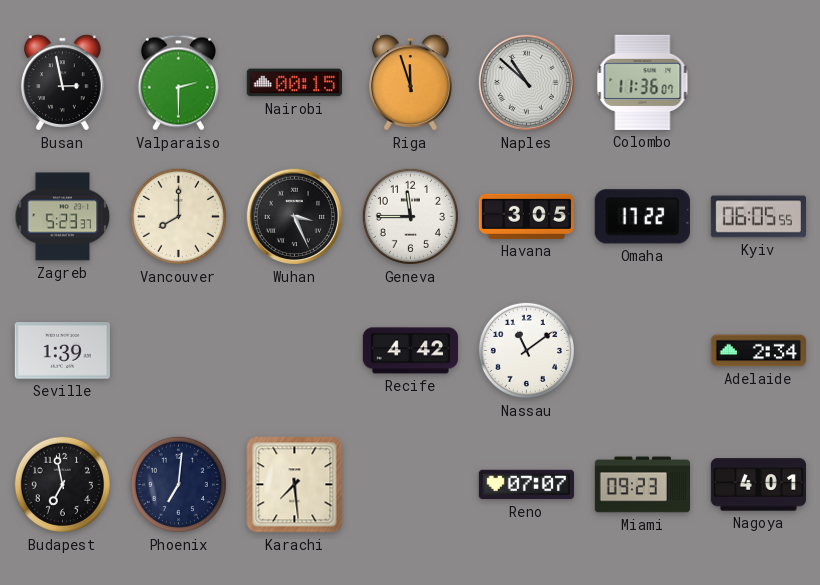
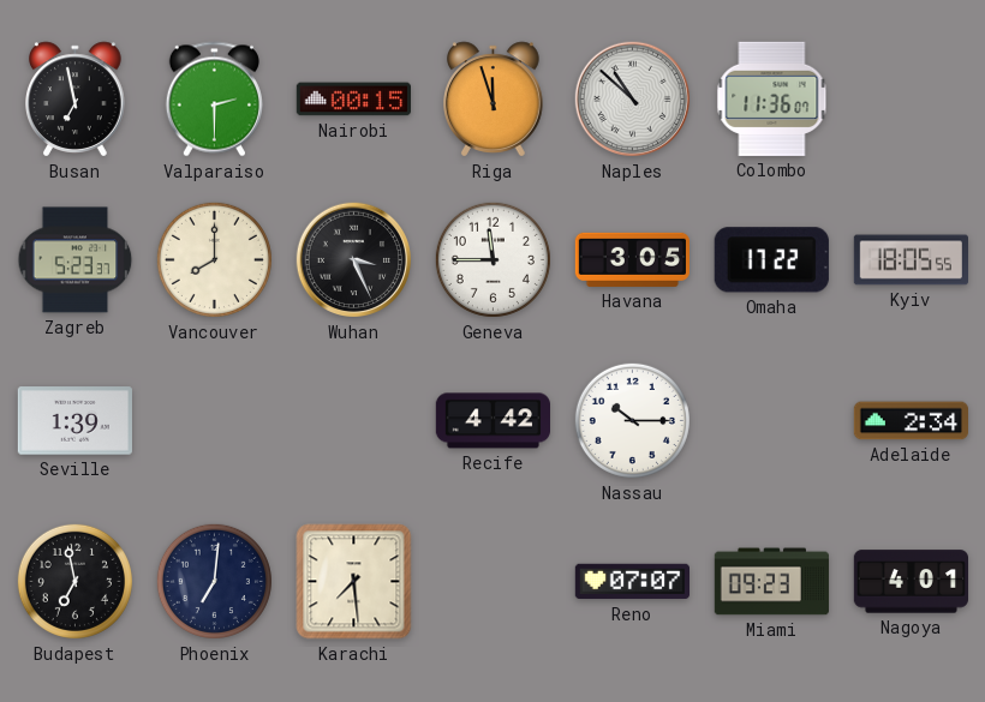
Busan: 2:58 -> 6:58
Kyiv: 06:05 -> 18:05
Nassau: 11:09 -> 10:15
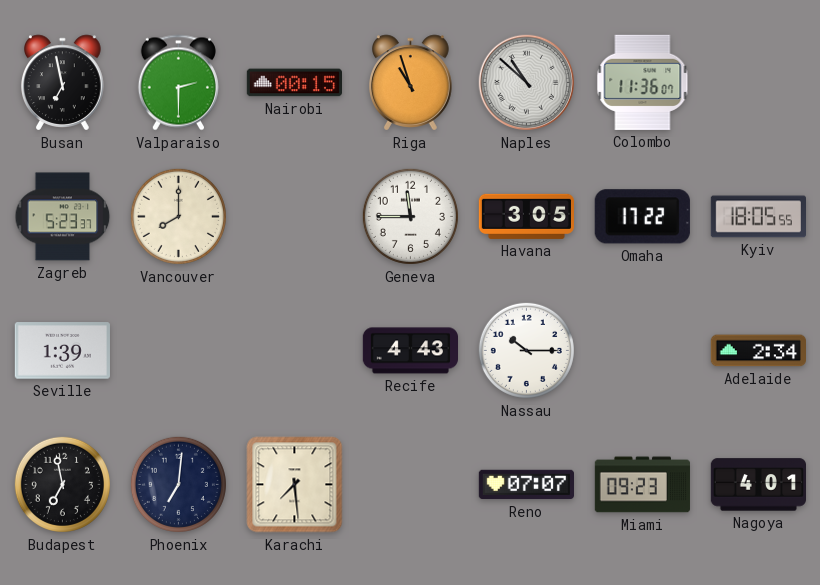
Riga: 11:57 -> 10:57
Wuhan: 3:26 -> none
Recife: 4:42 -> 4:43
